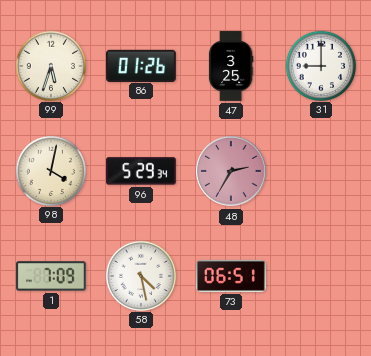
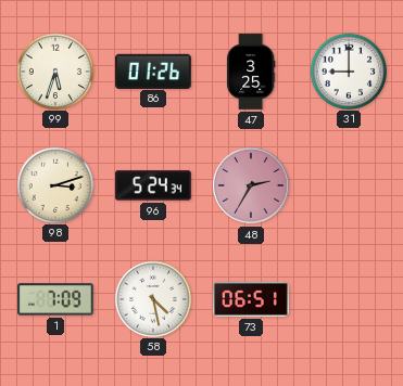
98: 4:02 -> 3:12
96: 5:29 -> 5:24
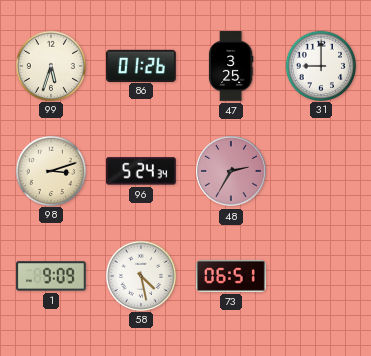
1: 7:09 -> 9:09
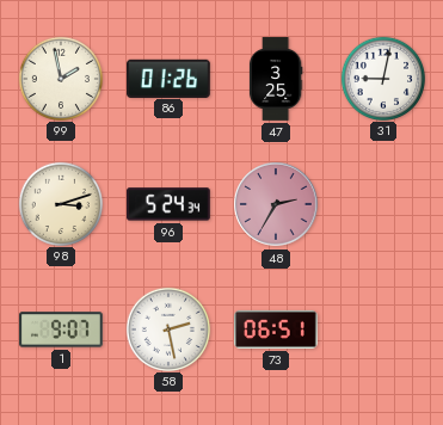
99: 5:33 -> 1:58
31: 9:00 -> 9:02
1: 9:09 -> 9:07
58: 4:28 -> 2:28
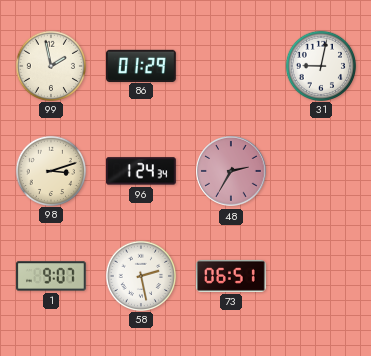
86: 01:26 -> 01:29
47: 3:25 -> none
96: 5:24 -> 1:24
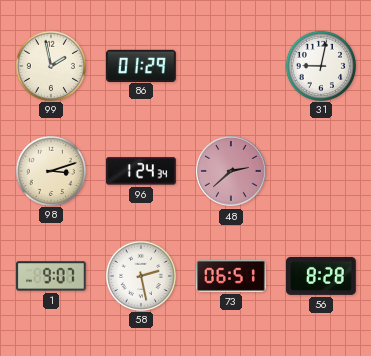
48: 2:35 -> 2:38
56: none -> 8:28
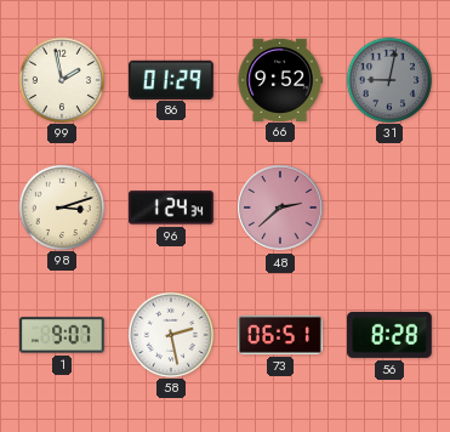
66: none -> 9:52
31 dial: white -> grey
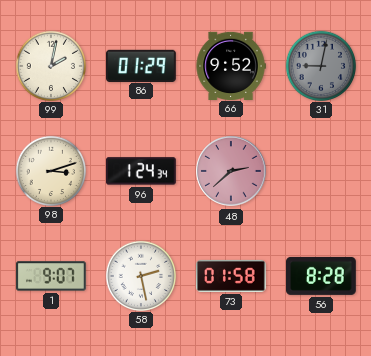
99: 1:58 -> 2:02
73: 06:51 -> 01:58
